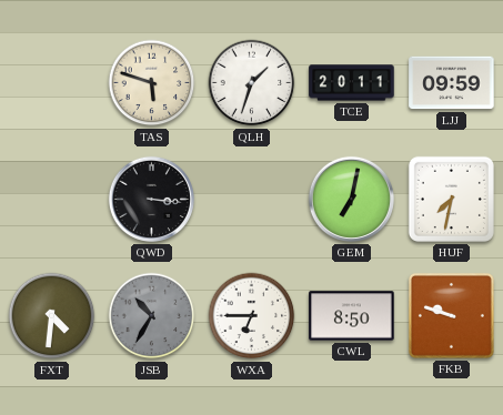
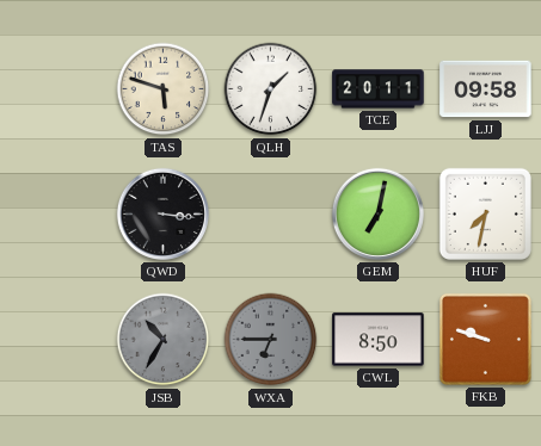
LJJ: 09:59 -> 09:58
FXT: 4:31 -> none
WXA dial: white -> grey
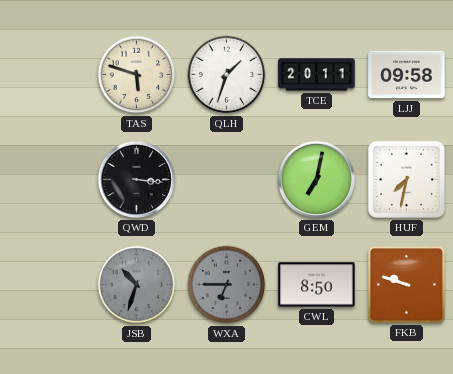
JSB: 10:35 -> 10:33
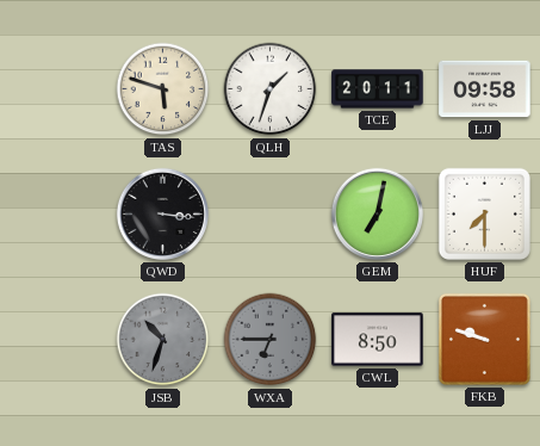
HUF: 7:32 -> 7:30
